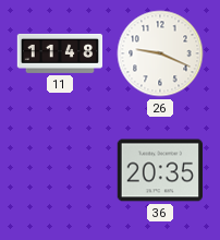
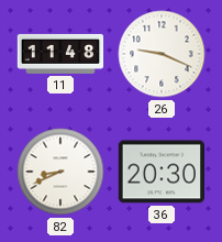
82: none -> 8:41
36: 20:35 -> 20:30
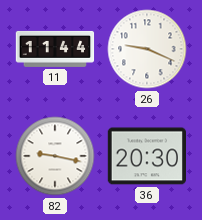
11: 11:48 -> 11:44
82: 8:41 -> 9:17
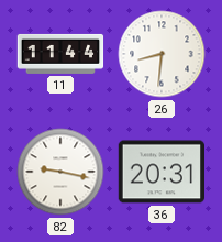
26: 9:19 -> 8:31
36: 20:30 -> 20:31
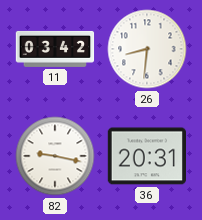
11: 11:44 -> 03:42
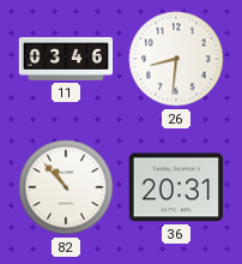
11: 03:42 -> 03:46
82: 9:17 -> 10:53
